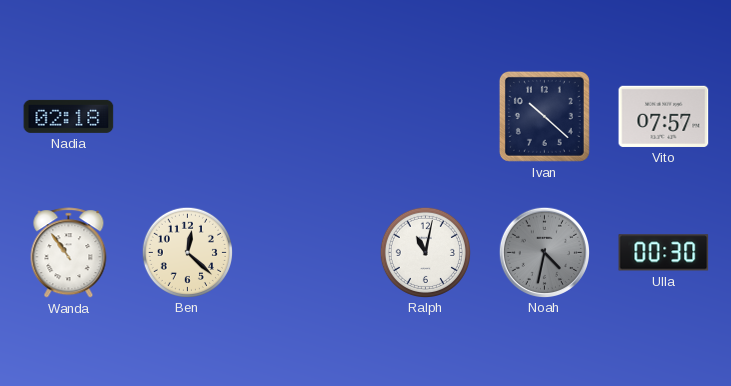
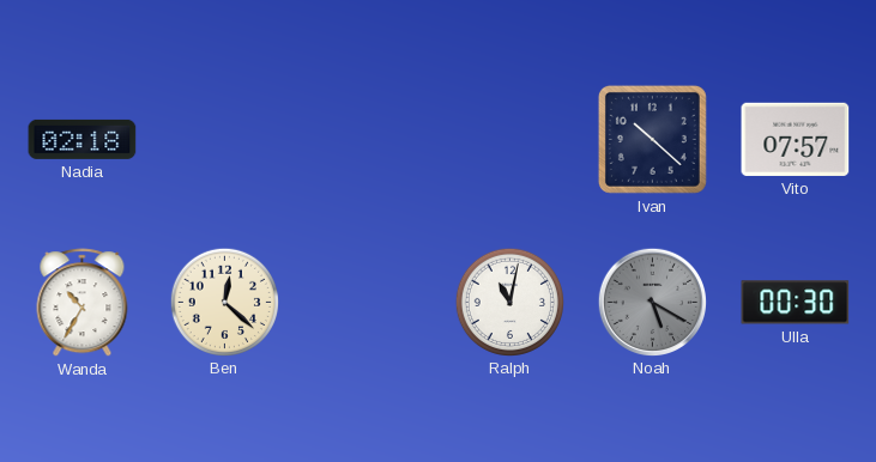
Wanda: 10:54 -> 10:35
Noah: 4:32 -> 5:20
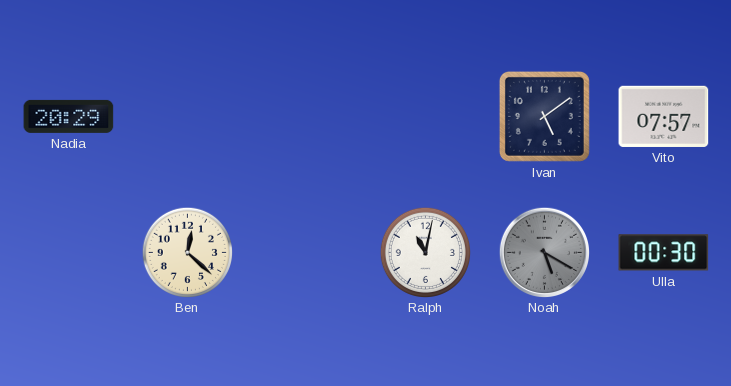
Nadia: 02:18 -> 20:29
Ivan: 10:22 -> 5:09
Wanda: 10:35 -> none
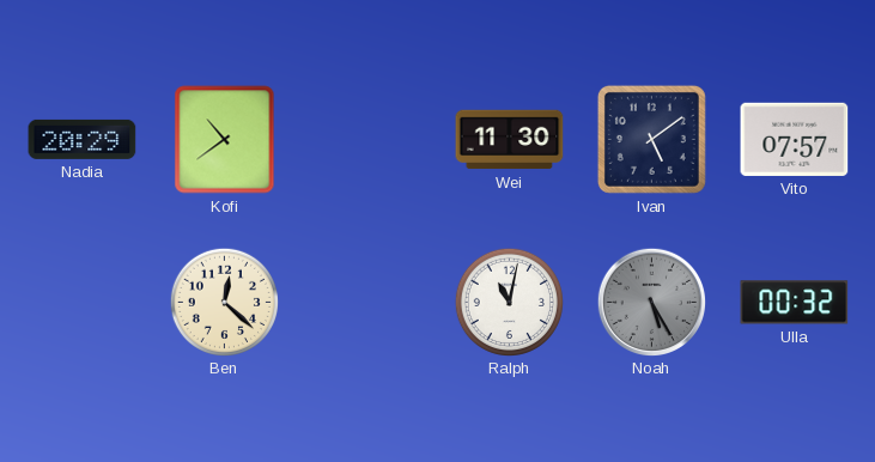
Kofi: none -> 10:39
Wei: none -> 11:30
Noah: 5:20 -> 5:25
Ulla: 00:30 -> 00:32
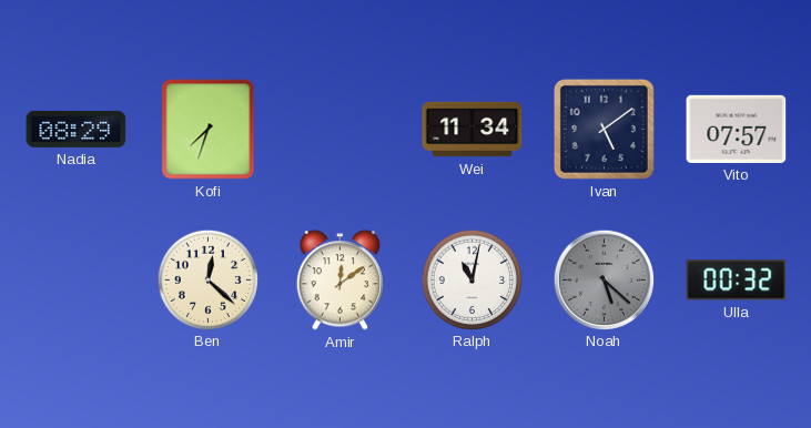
Nadia: 20:29 -> 08:29
Kofi: 10:39 -> 7:33
Wei: 11:30 -> 11:34
Amir: none -> 12:09
Noah: 5:25 -> 5:22
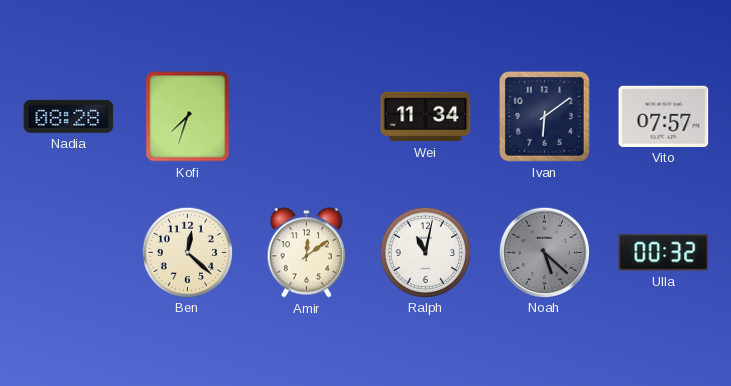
Nadia: 08:29 -> 08:28
Ivan: 5:09 -> 6:09
